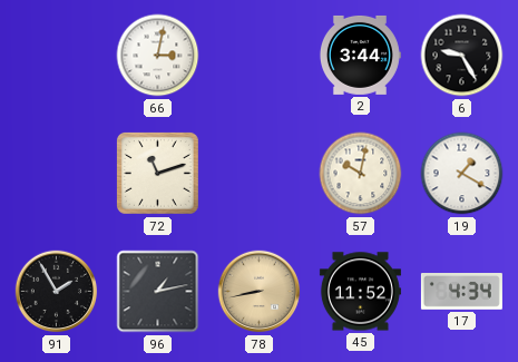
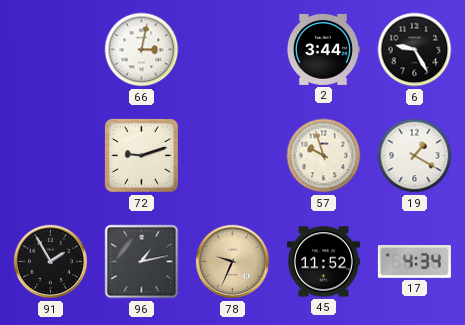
72: 11:12 -> 9:12
57: 10:02 -> 9:57
78: 8:43 -> 9:34
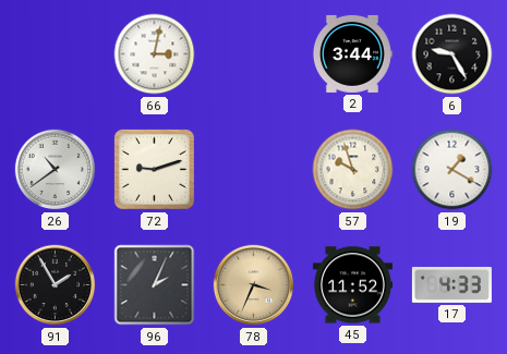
26: none -> 10:39
96: 1:13 -> 2:04
78: 9:34 -> 3:34
17: 4:34 -> 4:33
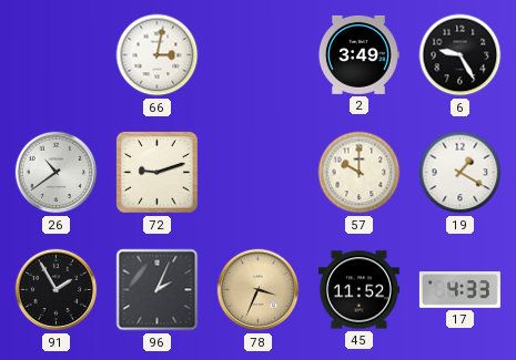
2: 3:44 -> 3:49
57: 9:57 -> 10:00
